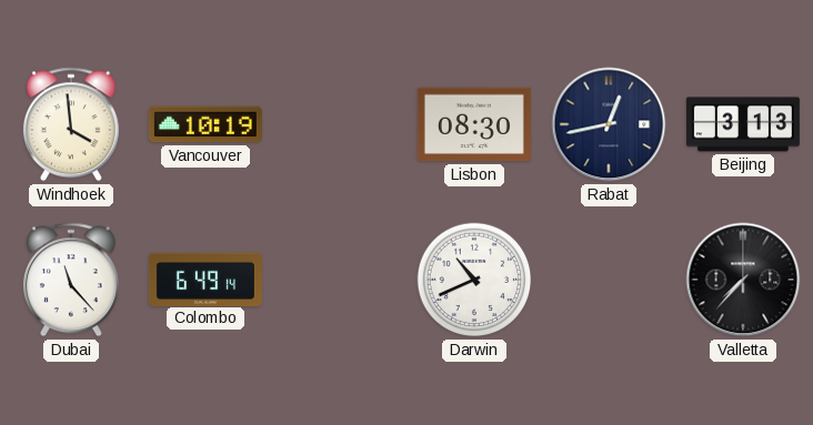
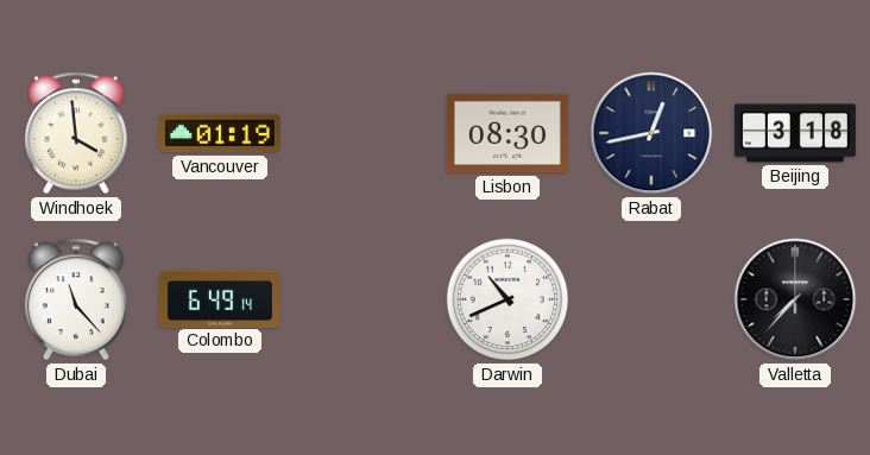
Vancouver: 10:19 -> 01:19
Beijing: 3:13 -> 3:18
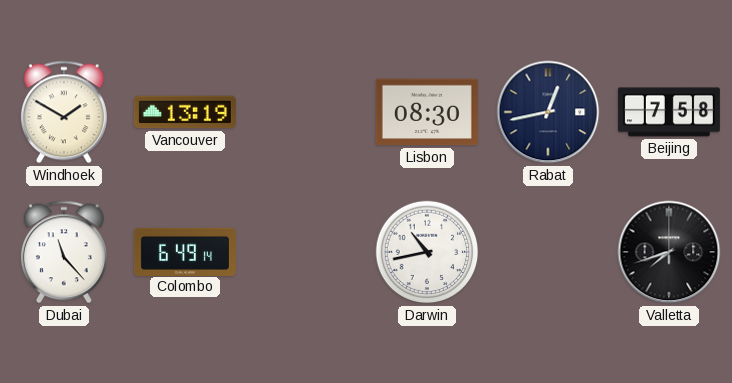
Windhoek: 3:59 -> 1:50
Vancouver: 01:19 -> 13:19
Beijing: 3:18 -> 7:58
Darwin: 10:41 -> 10:43
Valletta: 7:37 -> 7:42
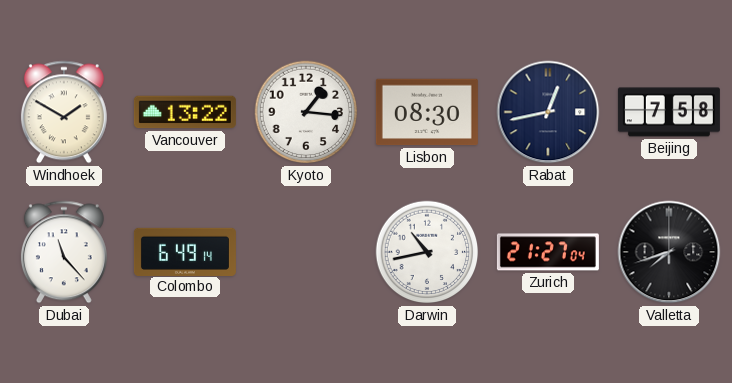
Vancouver: 13:19 -> 13:22
Kyoto: none -> 1:16
Zurich: none -> 21:27
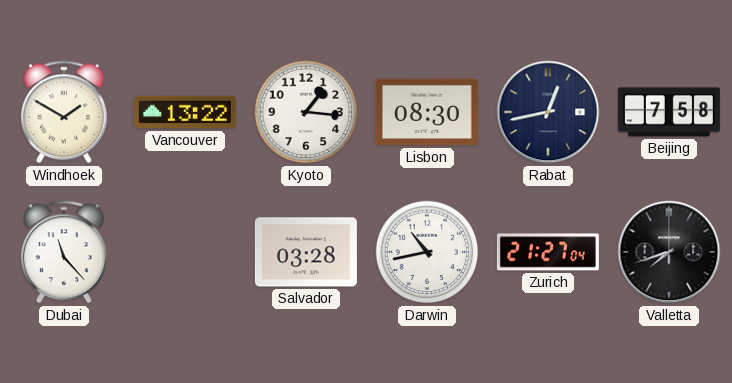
Colombo: 6:49 -> none
Salvador: none -> 03:28
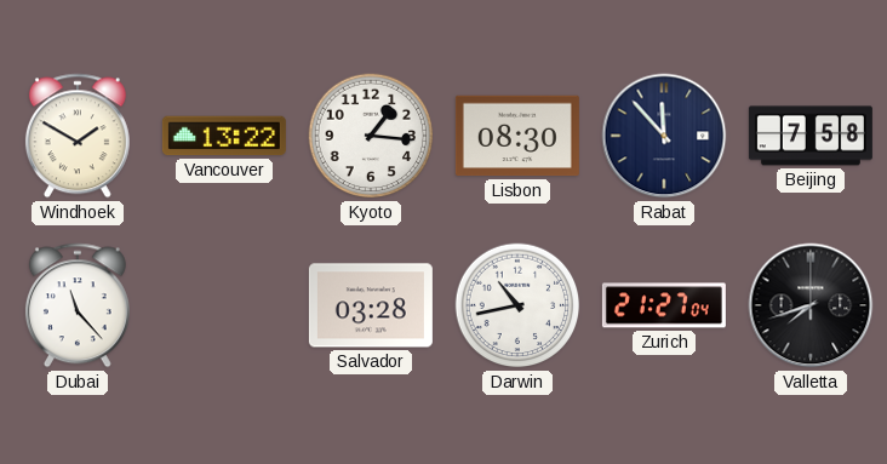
Rabat: 12:43 -> 11:53
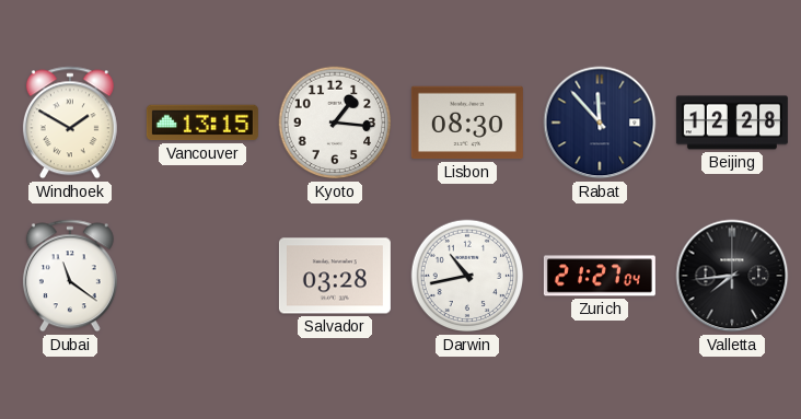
Vancouver: 13:22 -> 13:15
Beijing: 7:58 -> 12:28
Dubai: 11:23 -> 11:21
Valletta: 7:42 -> 7:44
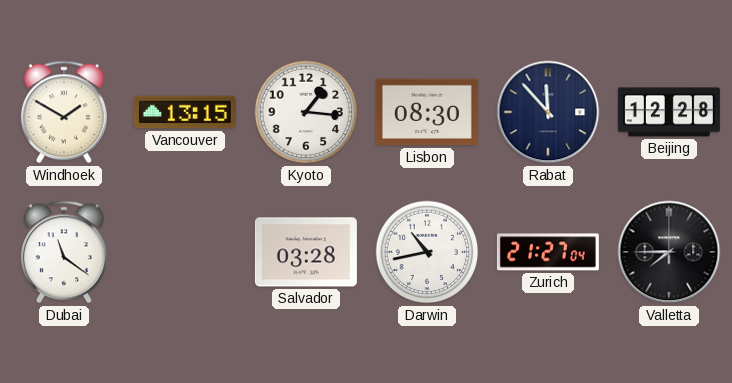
Valletta: 7:44 -> 7:45
